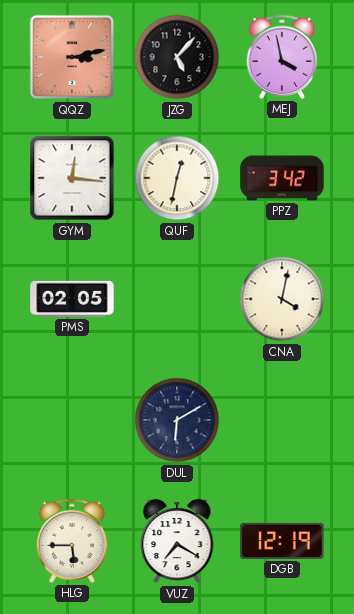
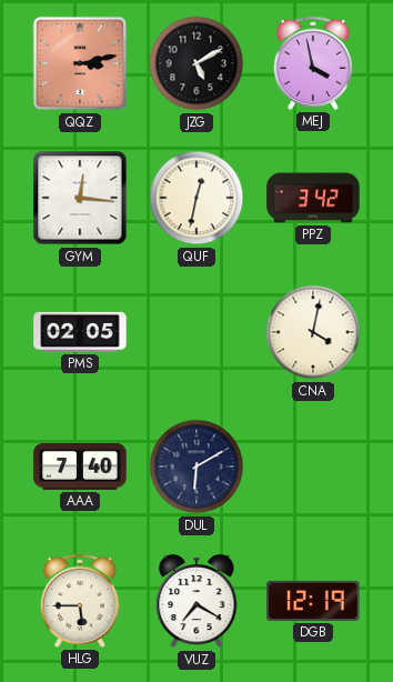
JZG: 5:07 -> 5:10
AAA: none -> 7:40
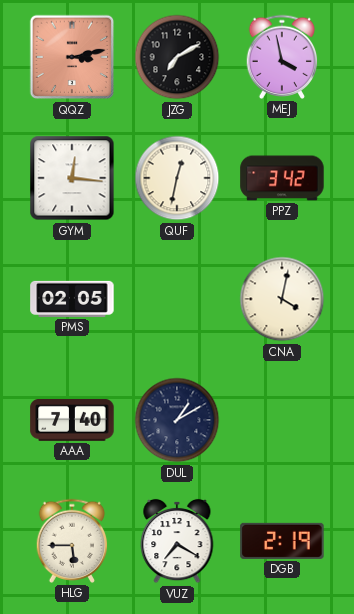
JZG: 5:10 -> 7:10
DUL: 6:10 -> 1:10
DGB: 12:19 -> 2:19
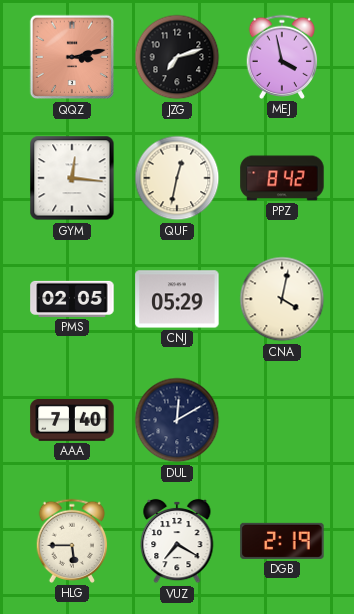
JZG: 7:10 -> 7:12
PPZ: 3:42 -> 8:42
CNJ: none -> 05:29
DUL: 1:10 -> 12:10
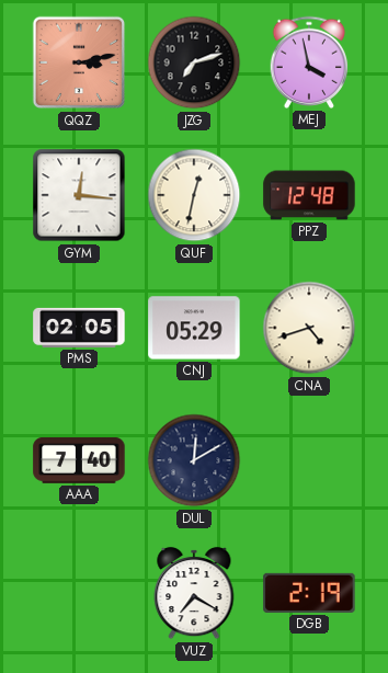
PPZ: 8:42 -> 12:48
CNA: 4:02 -> 4:42
HLG: 5:45 -> none
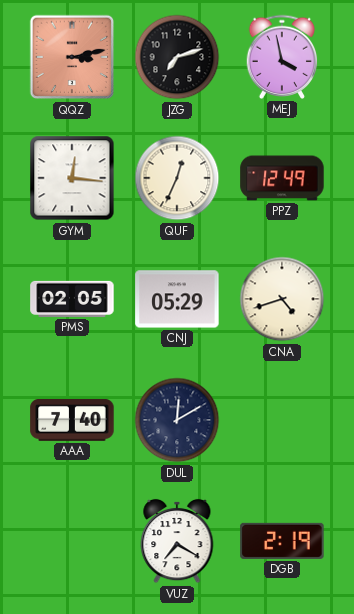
QUF: 12:32 -> 12:34
PPZ: 12:48 -> 12:49
